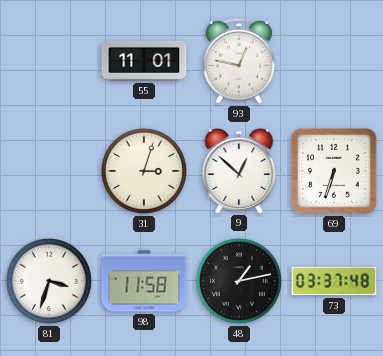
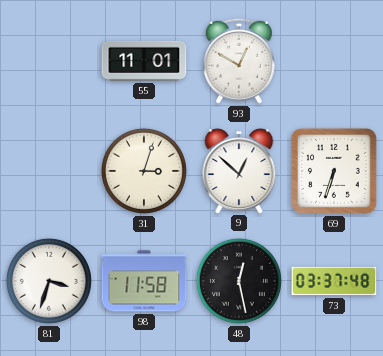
93: 12:47 -> 12:50
48: 1:13 -> 12:28
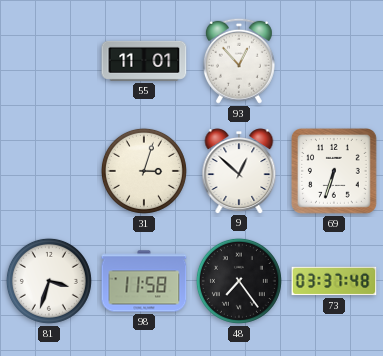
93: 12:50 -> 12:53
48: 12:28 -> 7:24
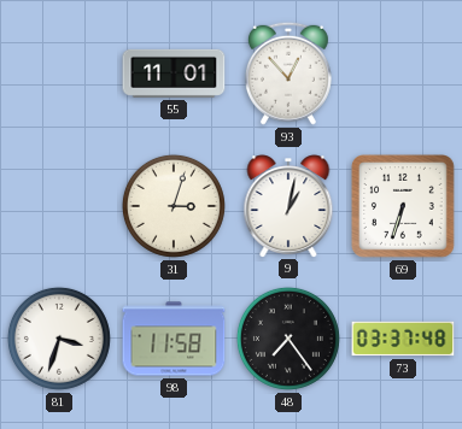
9: 12:52 -> 1:02
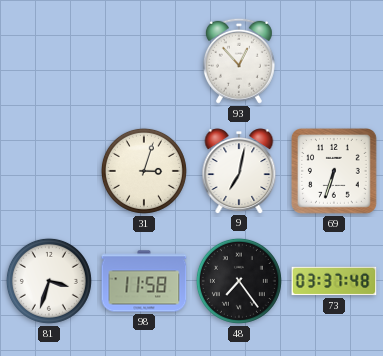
55: 11:01 -> none
9: 1:02 -> 7:02
